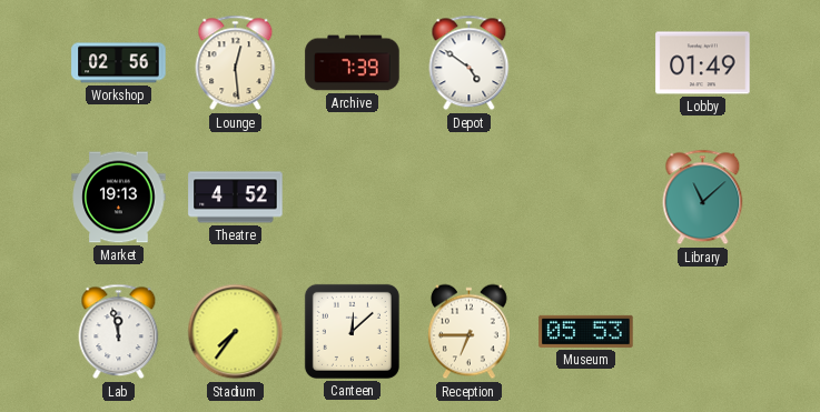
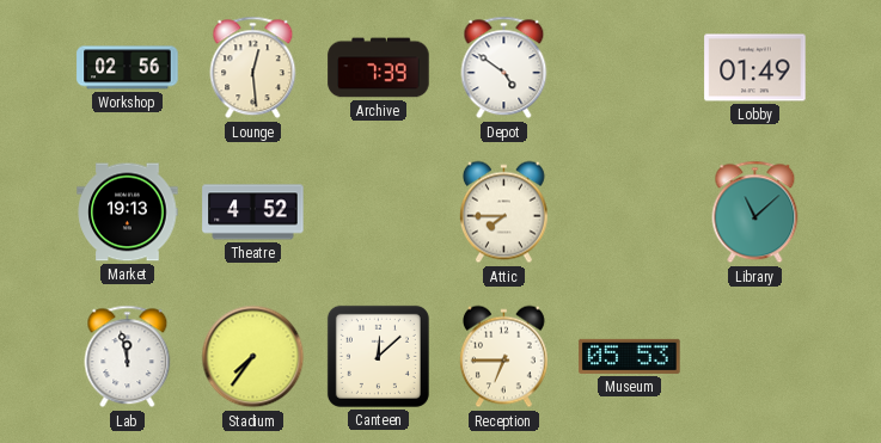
Attic: none -> 7:45
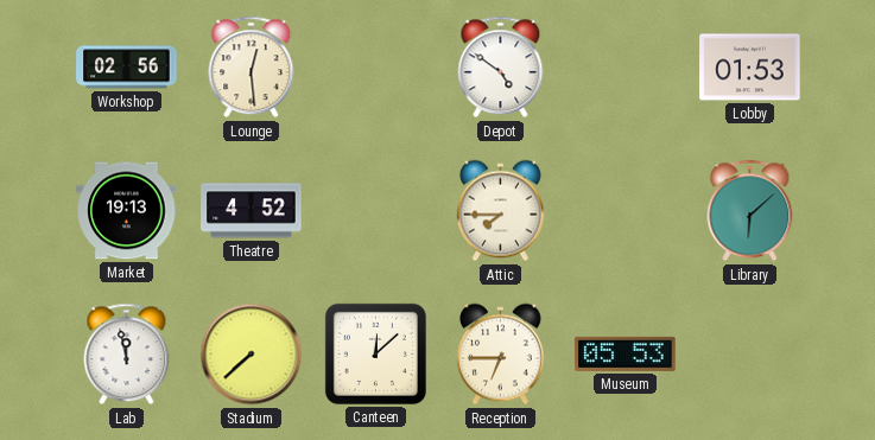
Archive: 7:39 -> none
Lobby: 01:49 -> 01:53
Library: 11:08 -> 6:08
Stadium: 7:36 -> 7:38
